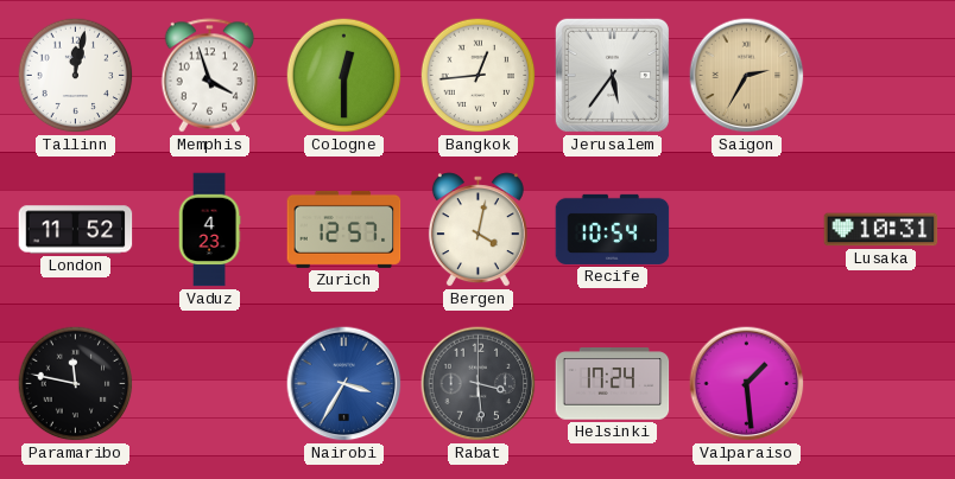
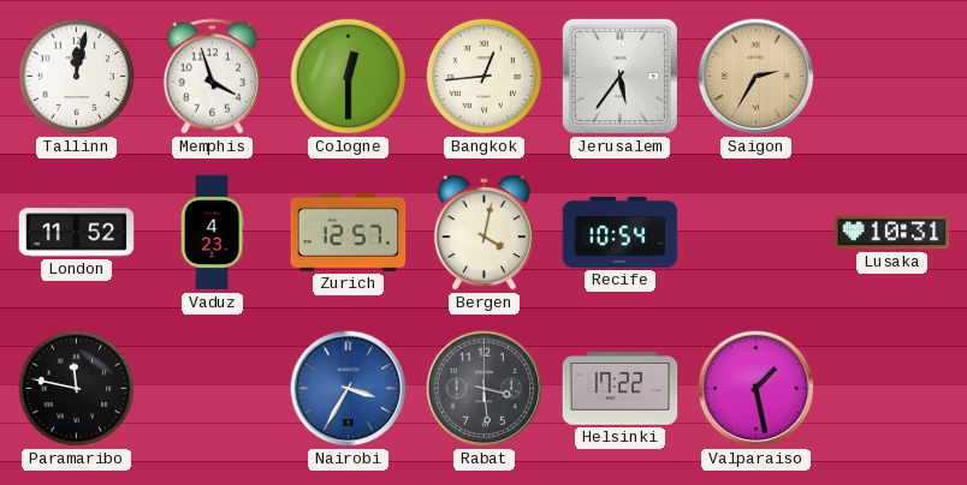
Helsinki: 17:24 -> 17:22
Valparaiso: 1:29 -> 1:28
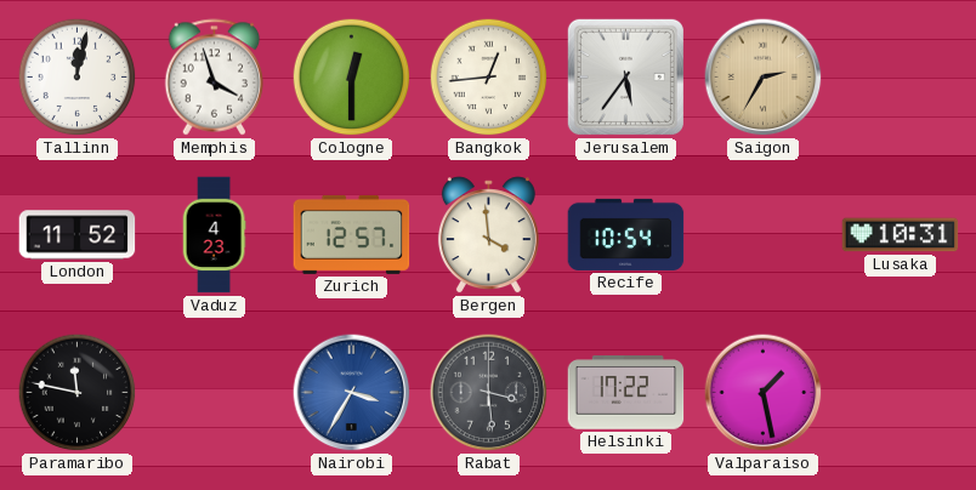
Bergen: 4:02 -> 3:59
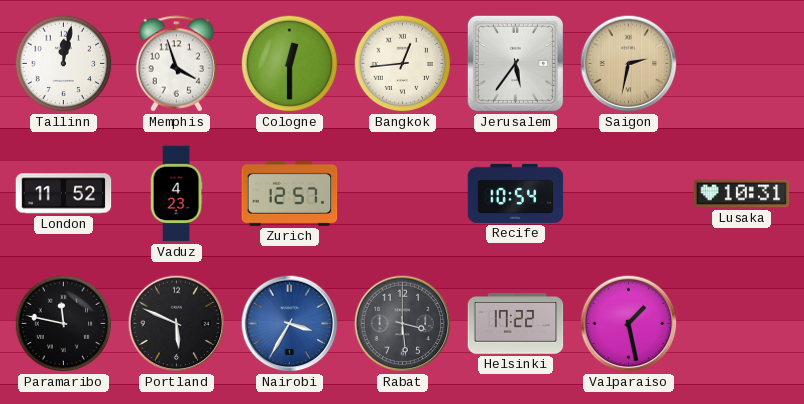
Saigon: 2:35 -> 2:32
Bergen: 3:59 -> none
Portland: none -> 5:49
